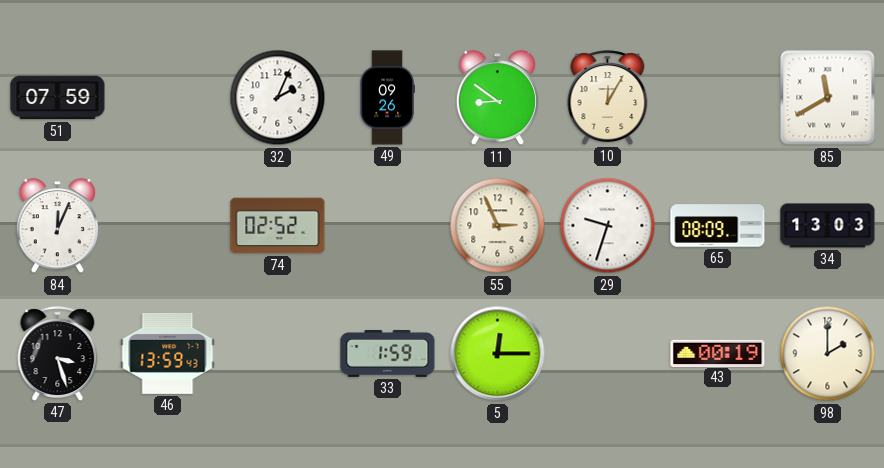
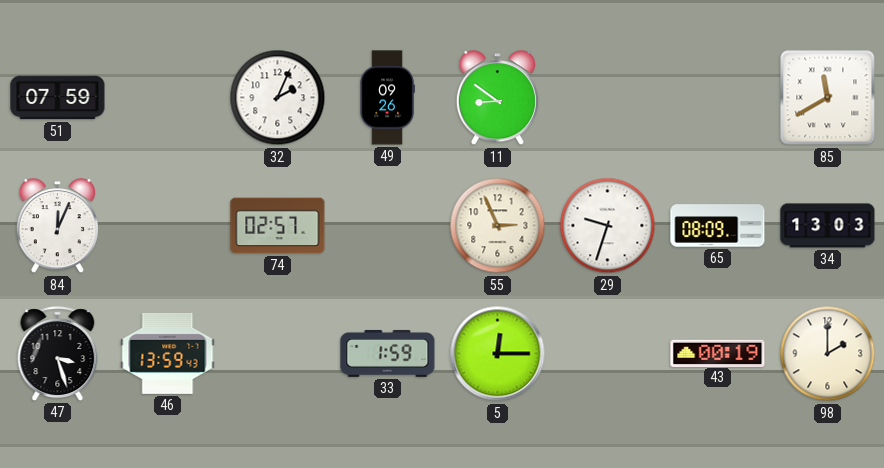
10: 12:05 -> none
74: 02:52 -> 02:57
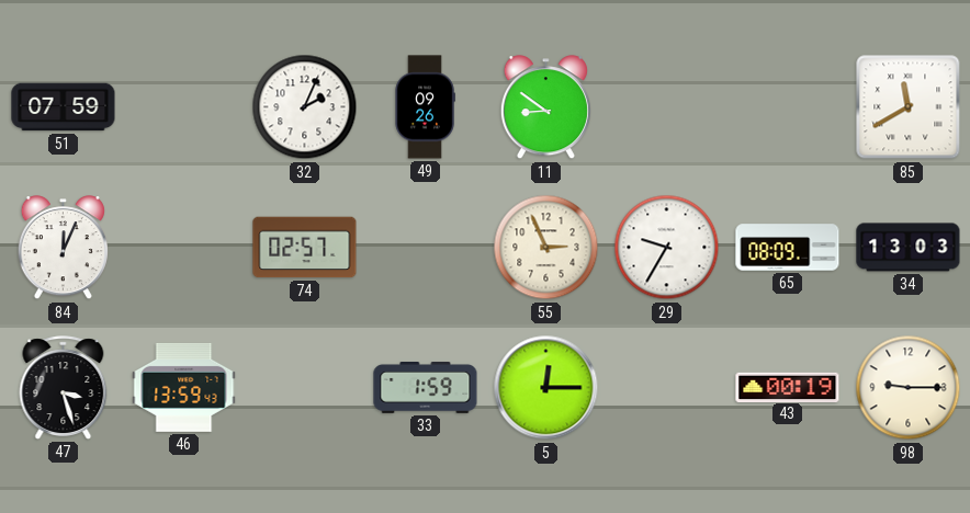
29: 9:33 -> 9:35
98: 2:00 -> 9:15
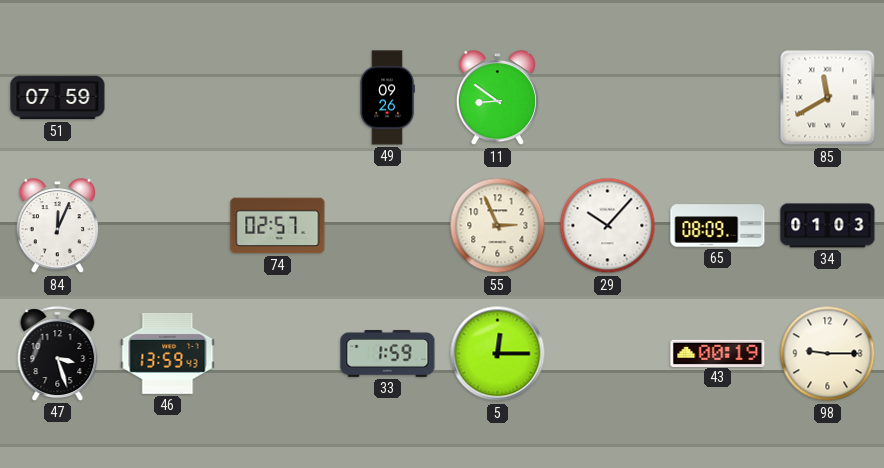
32: 2:04 -> none
29: 9:35 -> 10:07
34: 13:03 -> 01:03
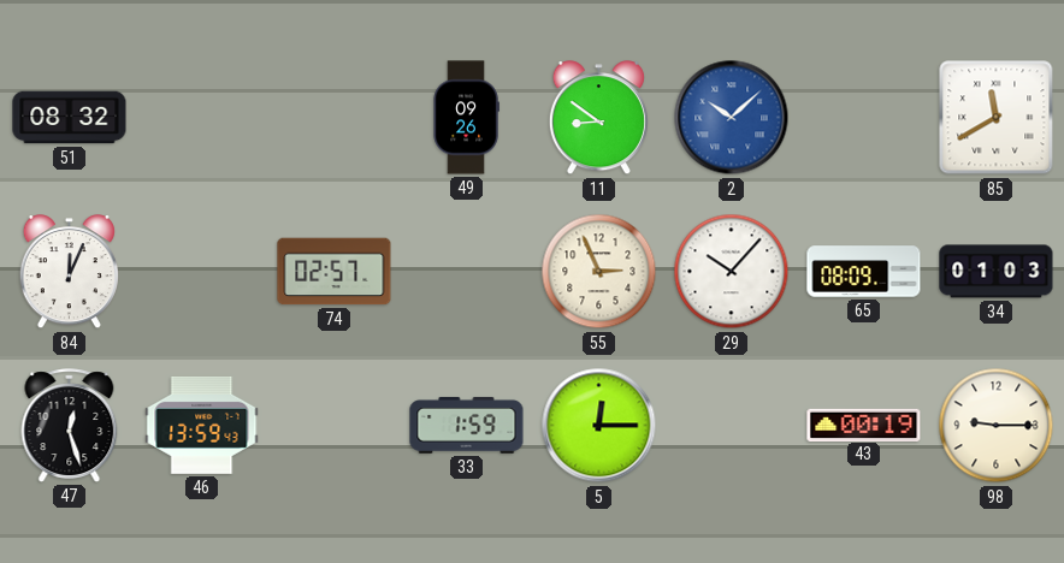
51: 07:59 -> 08:32
2: none -> 10:08
47: 3:27 -> 12:27
